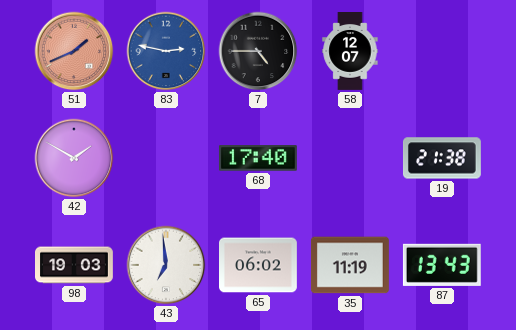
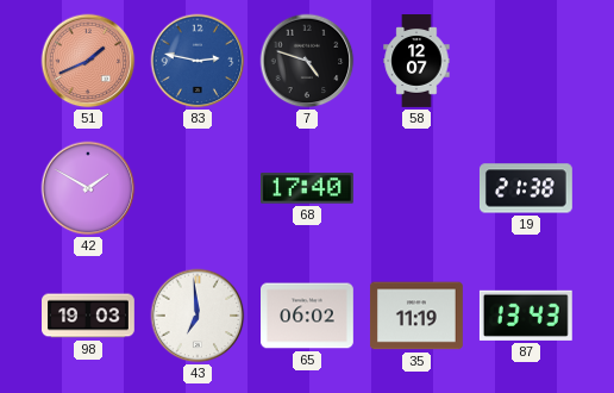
7: 4:45 -> 4:48
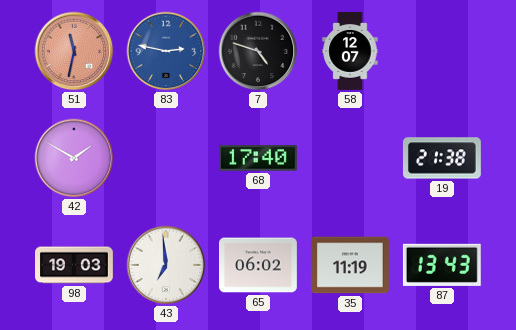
51: 1:41 -> 11:32
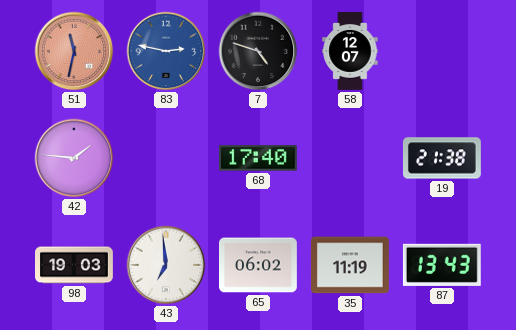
42: 1:50 -> 1:46
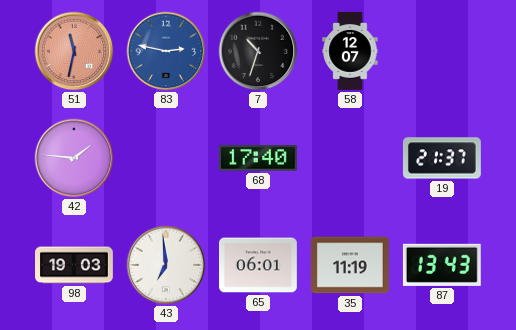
7: 4:48 -> 10:33
19: 21:38 -> 21:37
65: 06:02 -> 06:01
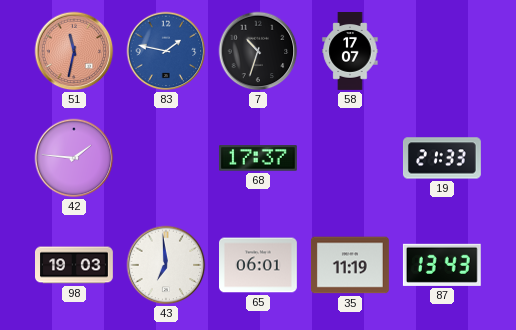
83: 2:47 -> 1:47
58: 12:07 -> 17:07
68: 17:40 -> 17:37
19: 21:37 -> 21:33
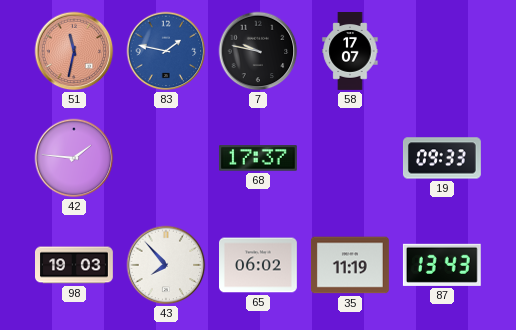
7: 10:33 -> 9:47
19: 21:33 -> 09:33
43: 6:59 -> 7:53
65: 06:01 -> 06:02
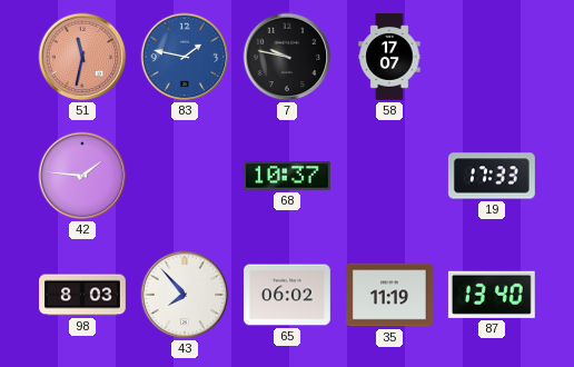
68: 17:37 -> 10:37
19: 09:33 -> 17:33
98: 19:03 -> 8:03
87: 13:43 -> 13:40
